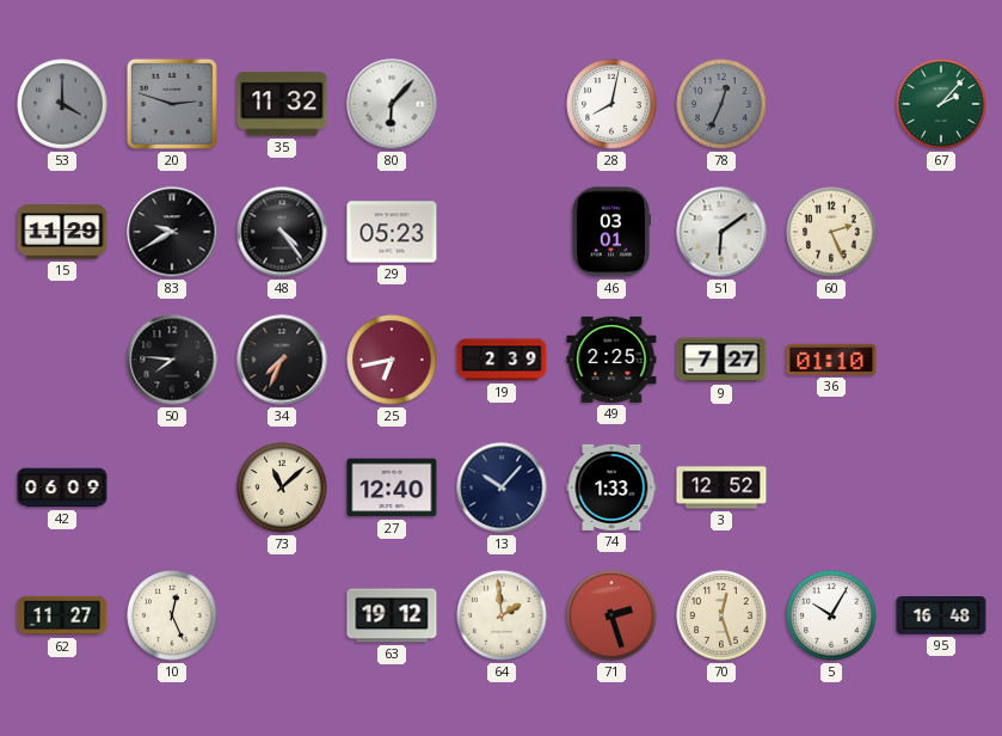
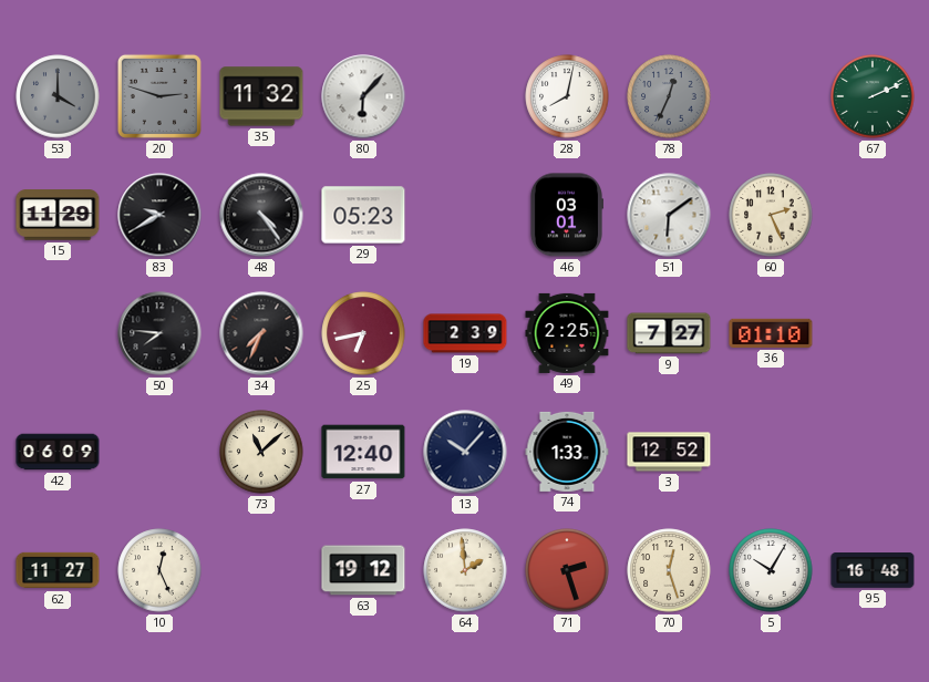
67: 2:07 -> 2:11
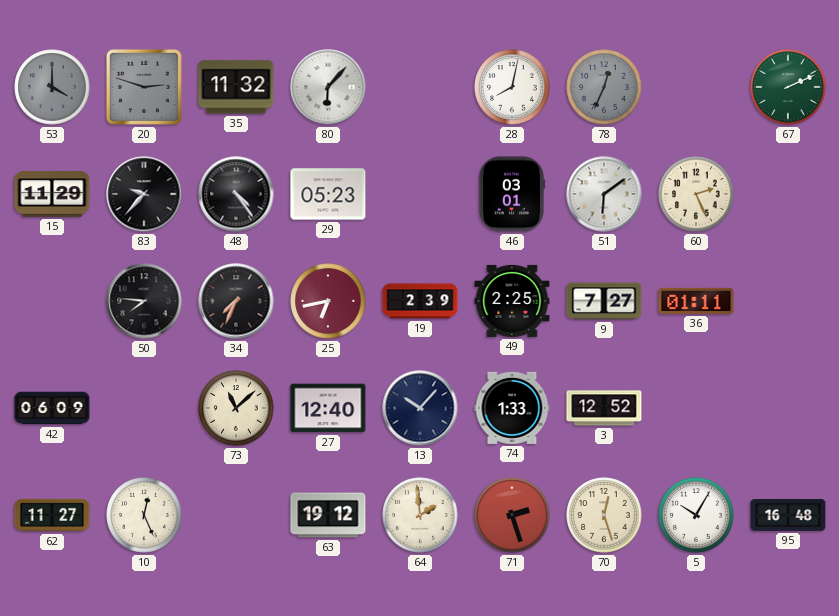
83: 9:40 -> 9:37
36: 01:10 -> 01:11
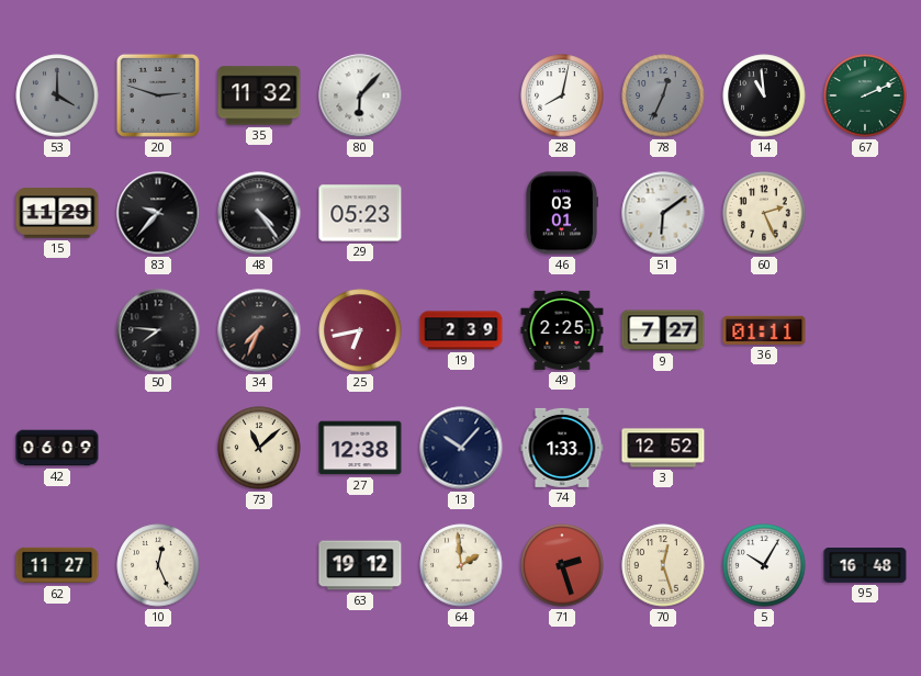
14: none -> 10:59
27: 12:40 -> 12:38
